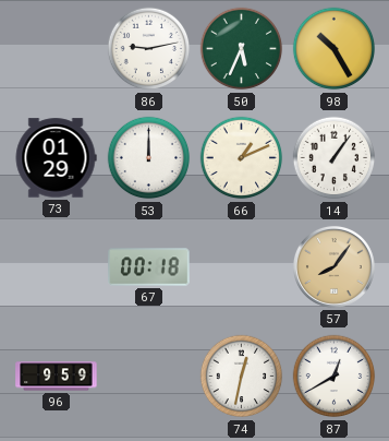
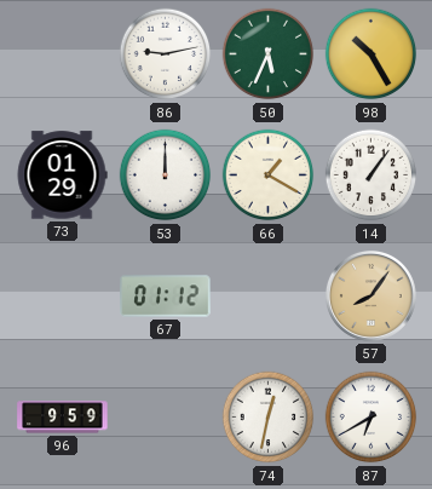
66: 1:11 -> 1:20
67: 00:18 -> 01:12
87: 12:40 -> 6:40
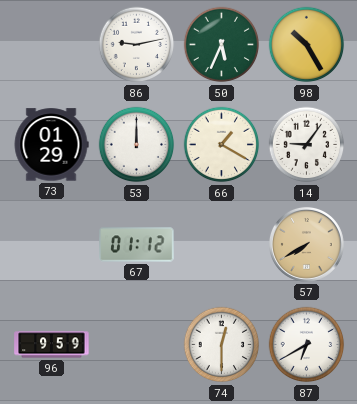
14: 1:06 -> 9:06
57: 8:06 -> 7:40
74: 12:32 -> 12:30
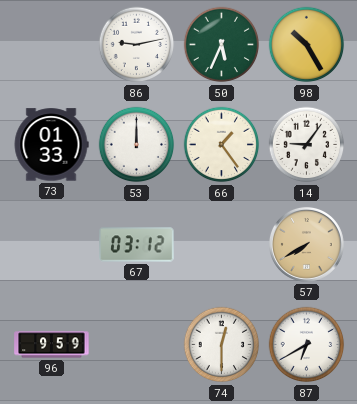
73: 01:29 -> 01:33
66: 1:20 -> 1:24
67: 01:12 -> 03:12
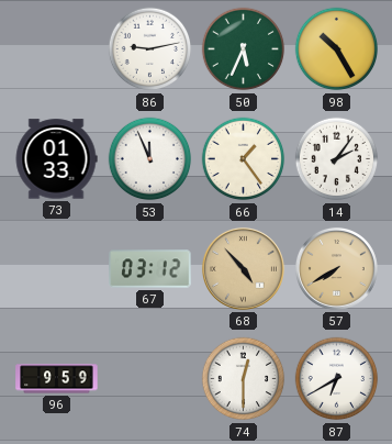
53: 12:00 -> 11:56
14: 9:06 -> 2:06
68: none -> 4:53
